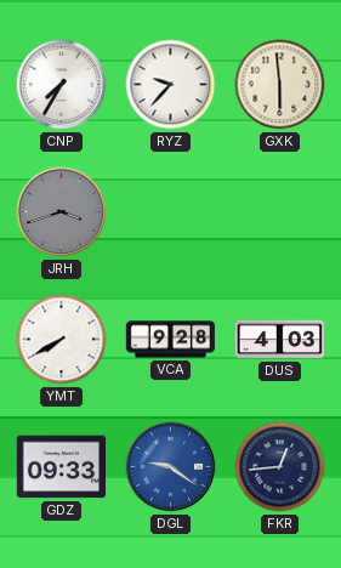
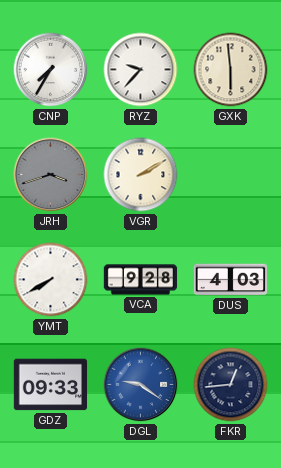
VGR: none -> 2:10
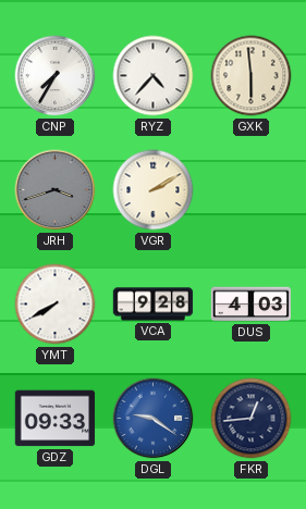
RYZ: 9:37 -> 4:37
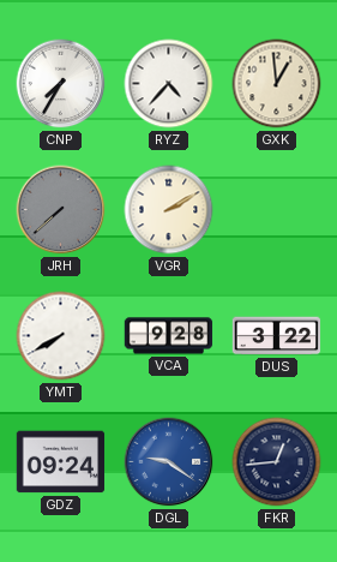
GXK: 5:59 -> 12:59
JRH: 3:42 -> 7:38
DUS: 4:03 -> 3:22
GDZ: 09:33 -> 09:24
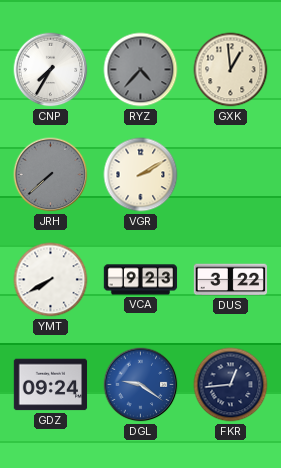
RYZ dial: white -> grey
VCA: 9:28 -> 9:23
